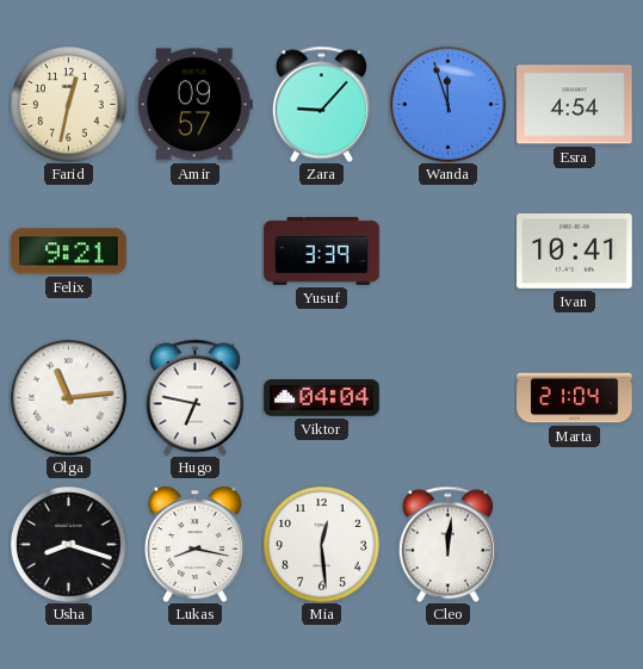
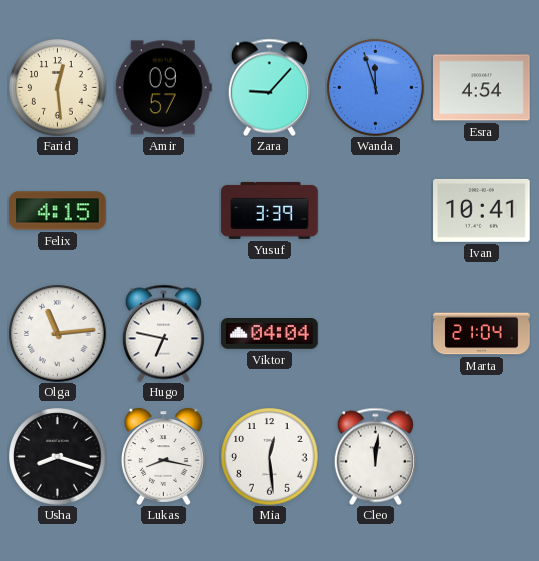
Farid: 12:32 -> 12:29
Felix: 9:21 -> 4:15
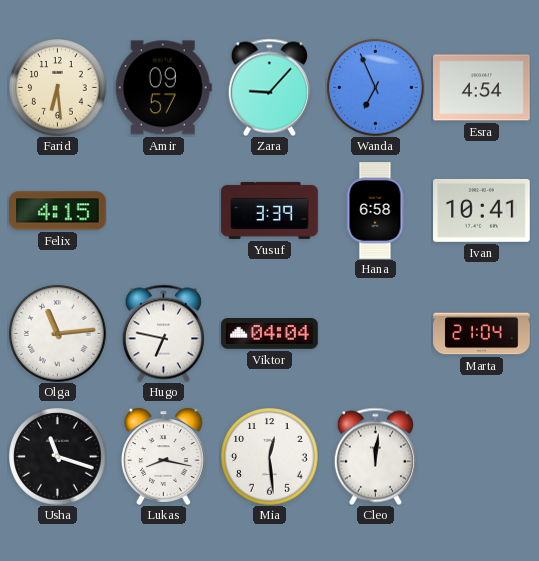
Farid: 12:29 -> 6:29
Wanda: 11:57 -> 6:56
Hana: none -> 6:58
Usha: 8:18 -> 11:18
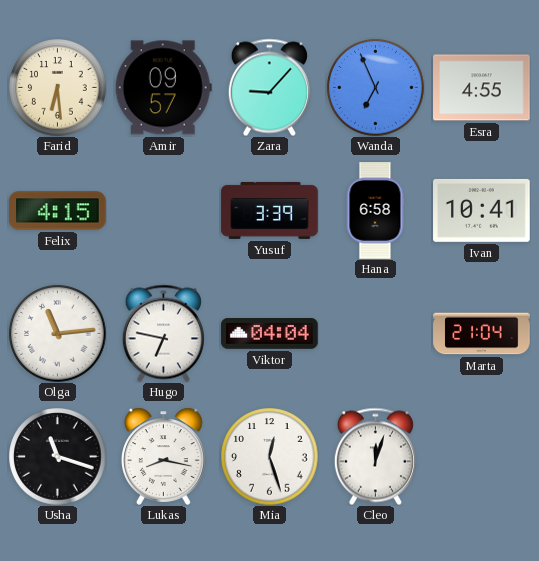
Esra: 4:54 -> 4:55
Mia: 12:29 -> 12:27
Cleo: 12:01 -> 12:03
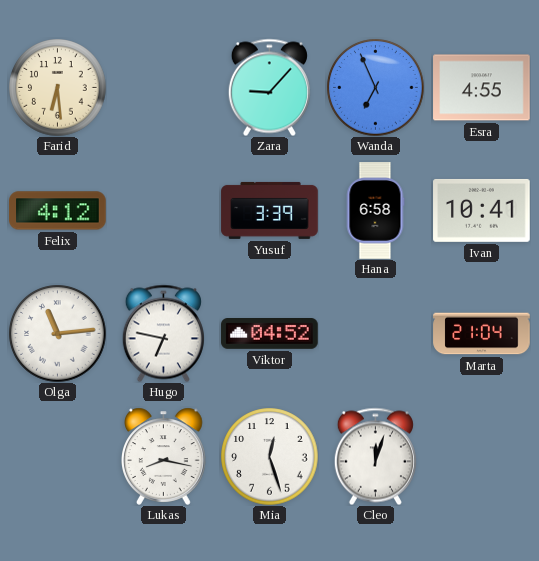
Amir: 09:57 -> none
Felix: 4:15 -> 4:12
Viktor: 04:04 -> 04:52
Usha: 11:18 -> none
